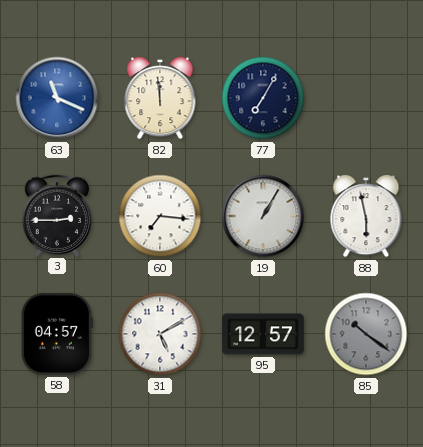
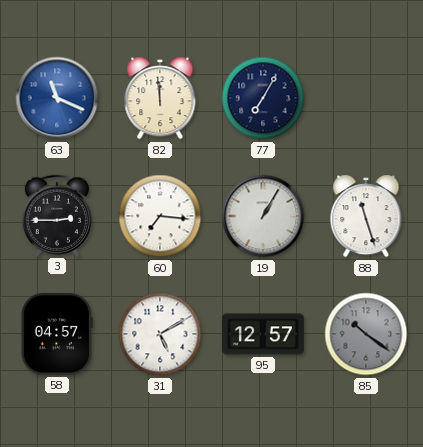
88: 5:58 -> 11:27
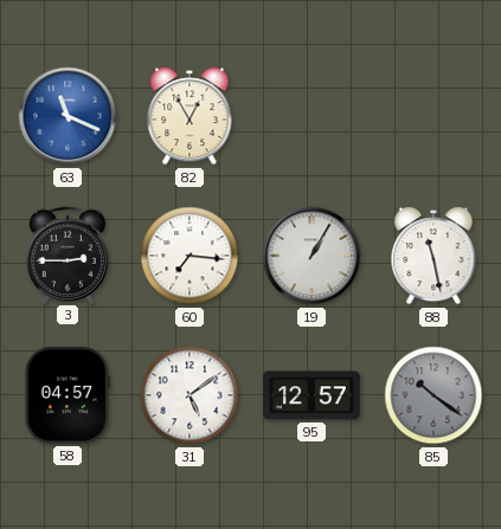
82: 11:59 -> 12:55
77: 7:05 -> none
88: 11:27 -> 11:28
31: 5:10 -> 5:09
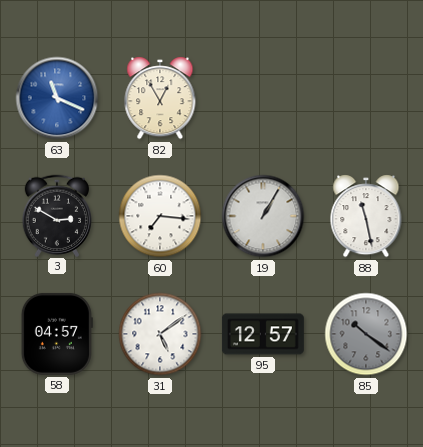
3: 2:45 -> 2:50
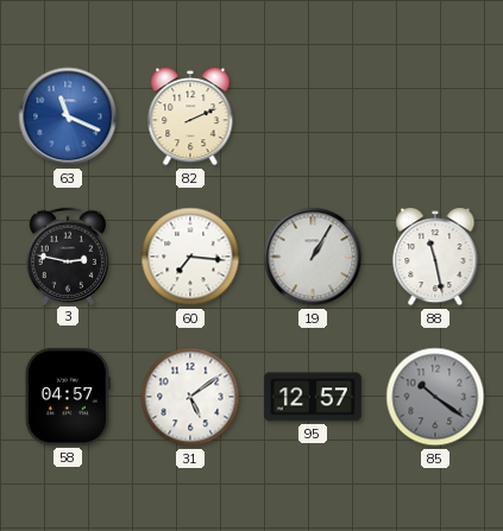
82: 12:55 -> 2:11
3: 2:50 -> 2:47
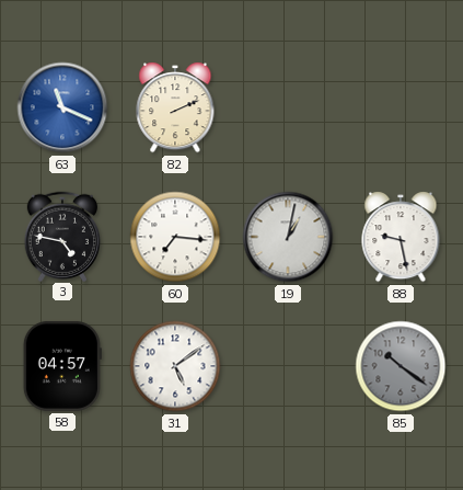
3: 2:47 -> 4:47
19: 1:05 -> 1:02
88: 11:28 -> 9:28
95: 12:57 -> none
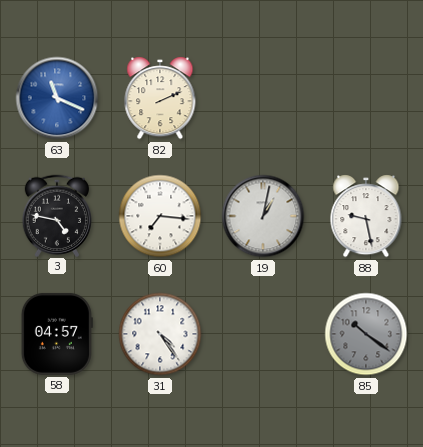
31: 5:09 -> 4:24
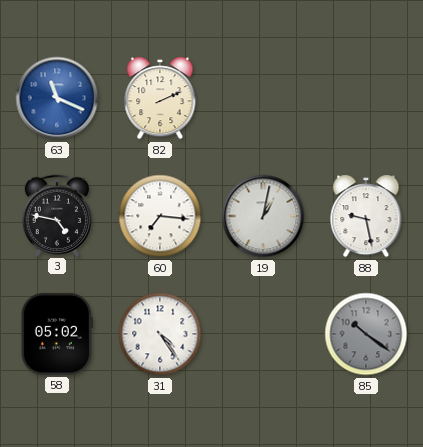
58: 04:57 -> 05:02
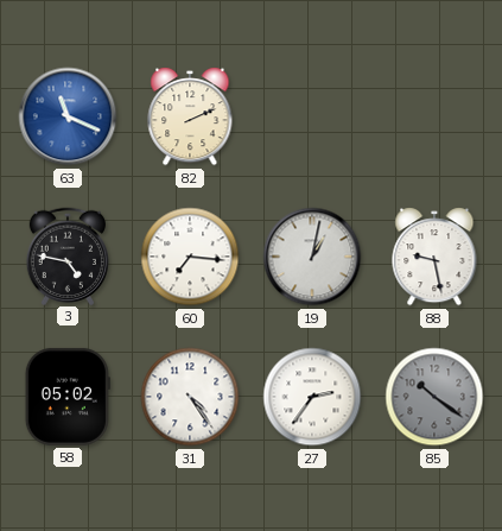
27: none -> 2:36
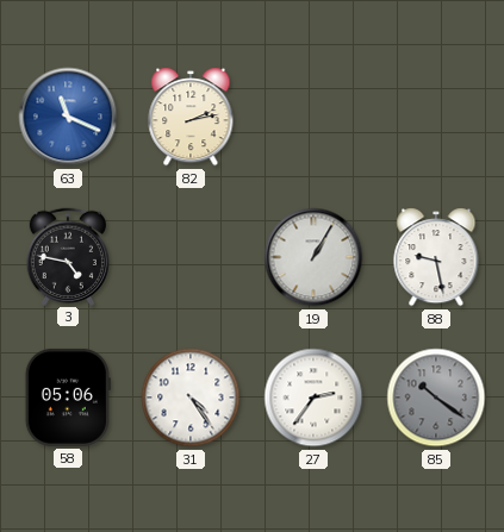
82: 2:11 -> 2:13
60: 7:16 -> none
19: 1:02 -> 1:05
58: 05:02 -> 05:06
